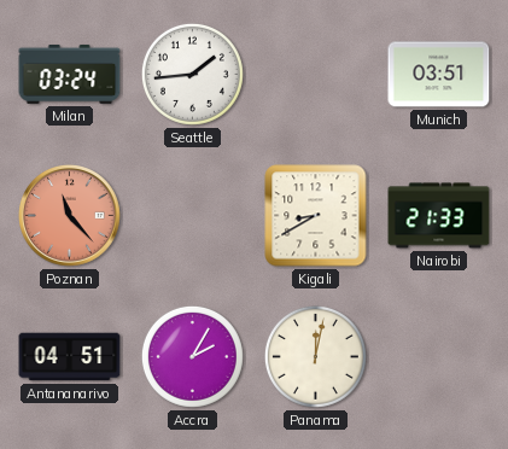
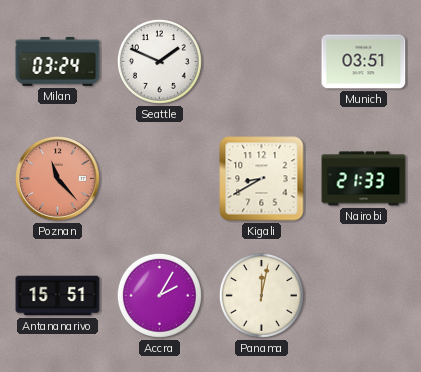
Seattle: 1:44 -> 1:49
Antananarivo: 04:51 -> 15:51
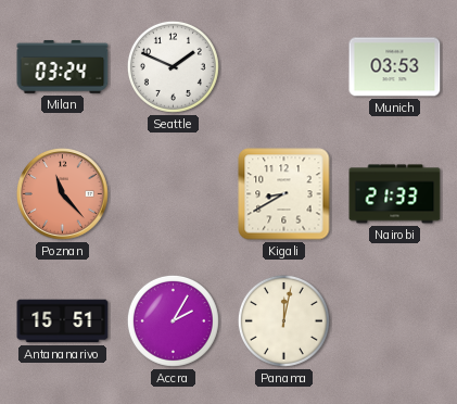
Munich: 03:51 -> 03:53
